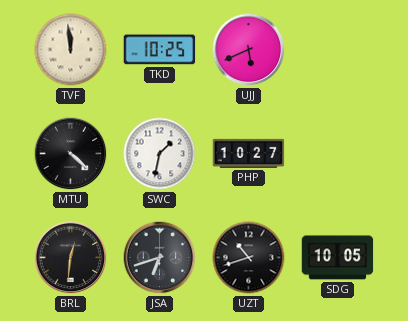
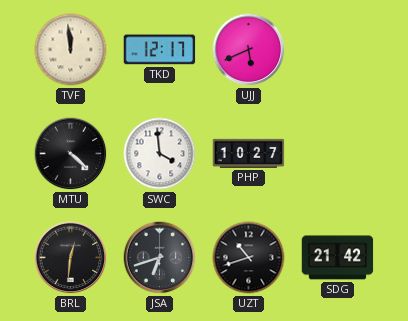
TKD: 10:25 -> 12:17
SWC: 1:32 -> 3:59
SDG: 10:05 -> 21:42
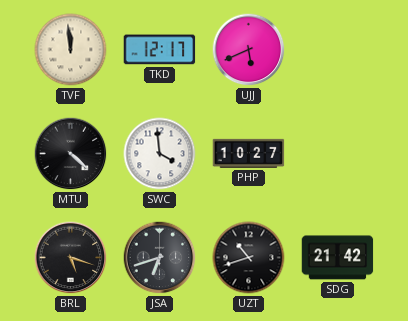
BRL: 12:31 -> 5:18
